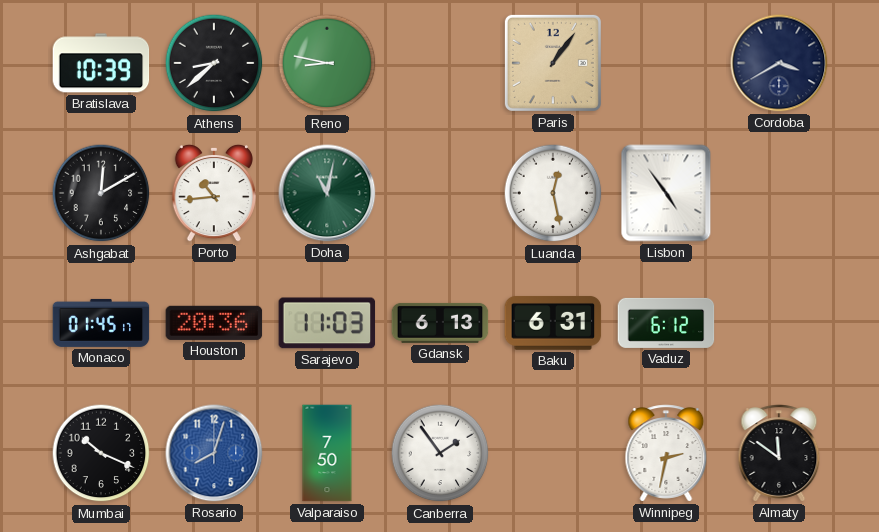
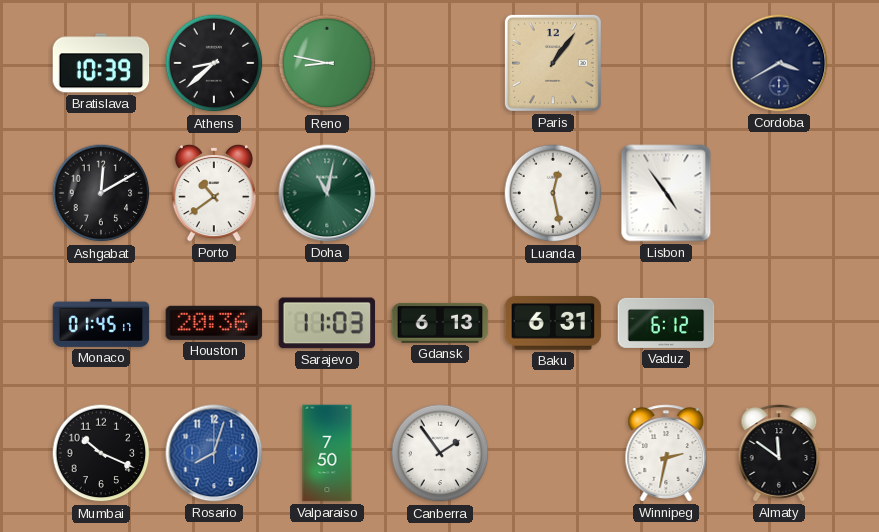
Porto: 10:44 -> 10:39
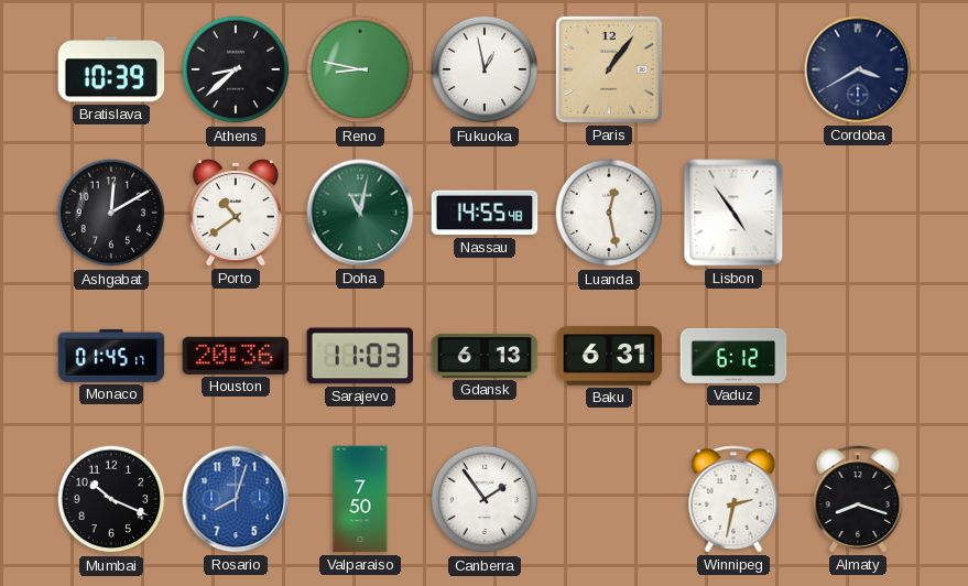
Fukuoka: none -> 12:58
Nassau: none -> 14:55
Almaty: 11:51 -> 8:18
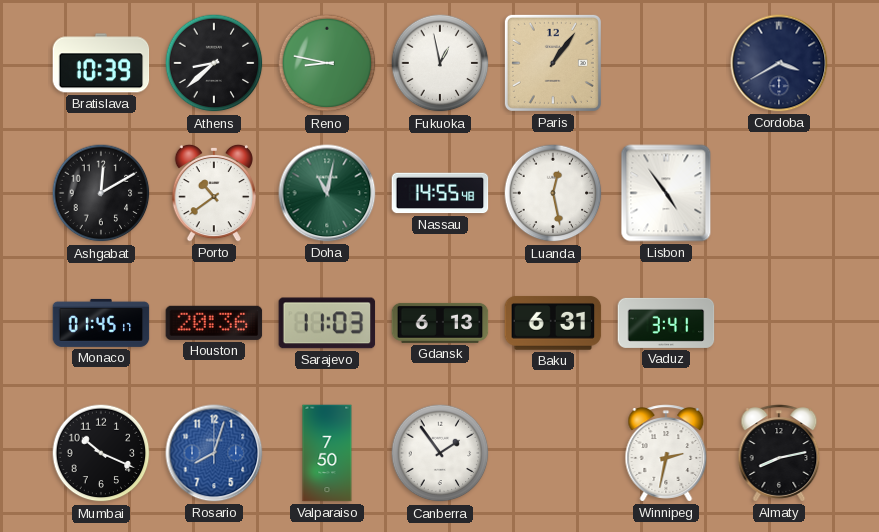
Vaduz: 6:12 -> 3:41
Almaty: 8:18 -> 8:13
